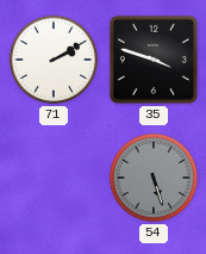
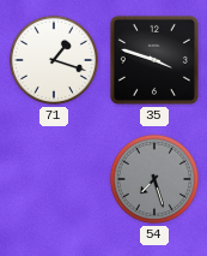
71: 2:10 -> 1:18
54: 5:27 -> 7:27
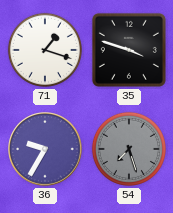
36: none -> 9:35
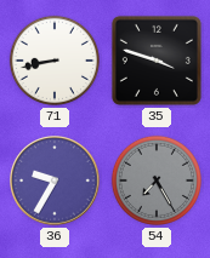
71: 1:18 -> 8:43
54: 7:27 -> 7:25
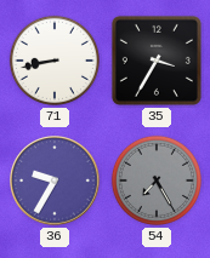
35: 3:48 -> 3:35
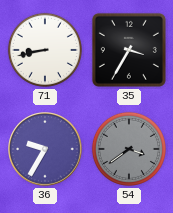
54: 7:25 -> 3:39
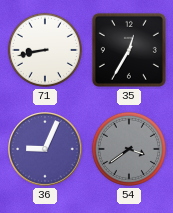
35: 3:35 -> 12:35
36: 9:35 -> 9:04
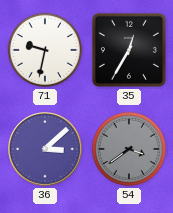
71: 8:43 -> 9:32
36: 9:04 -> 3:08
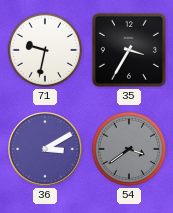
35: 12:35 -> 3:35
36: 3:08 -> 3:10
